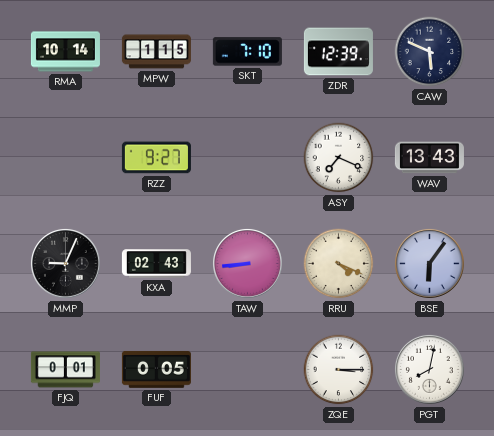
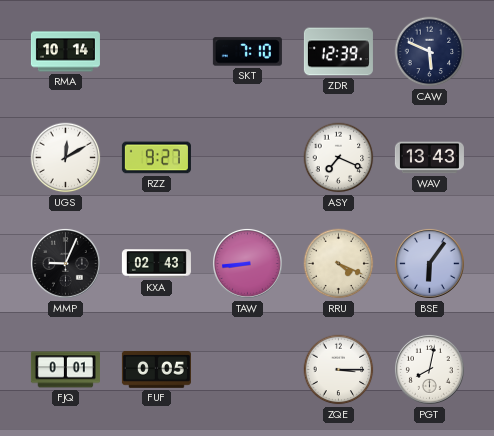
MPW: 1:15 -> none
UGS: none -> 12:10
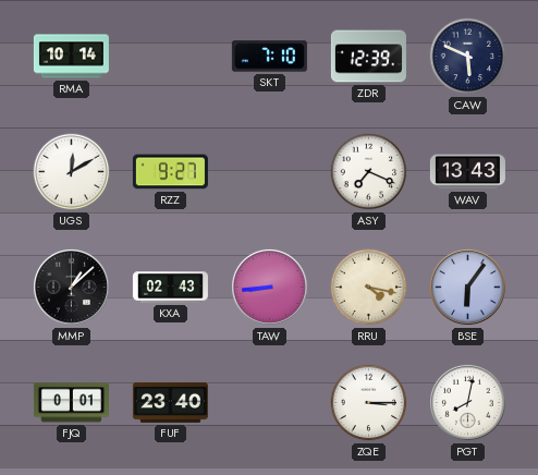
MMP: 9:04 -> 1:08
RRU: 4:19 -> 4:17
FUF: 0:05 -> 23:40
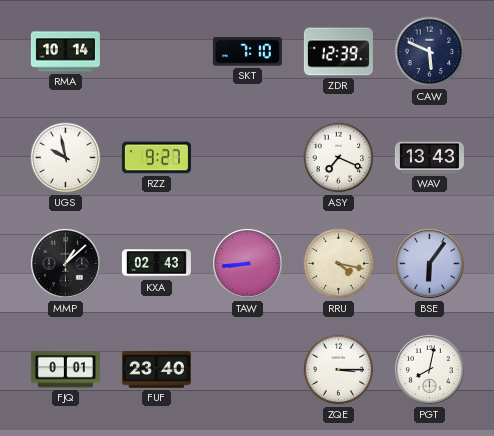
UGS: 12:10 -> 9:58
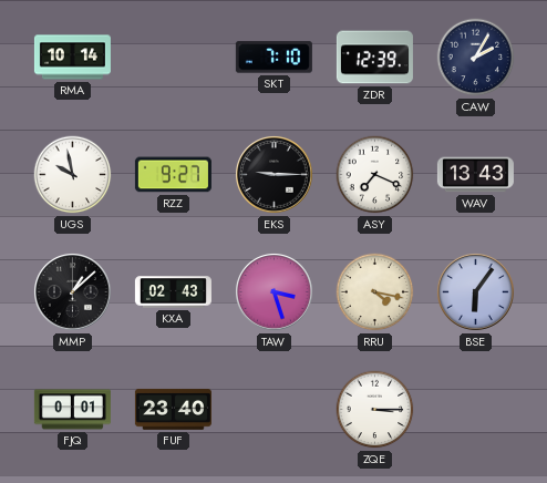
CAW: 5:49 -> 2:05
EKS: none -> 9:15
TAW: 8:44 -> 3:27
PGT: 8:02 -> none
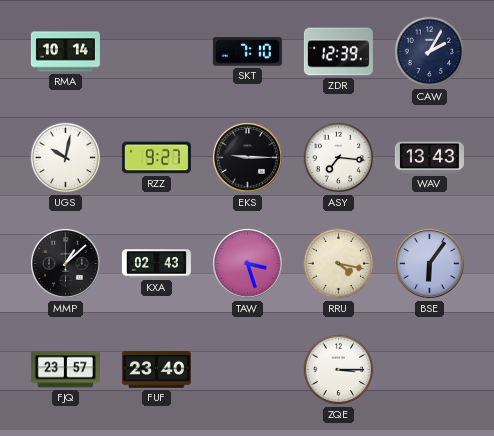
UGS: 9:58 -> 10:02
ASY: 7:19 -> 7:16
FJQ: 0:01 -> 23:57
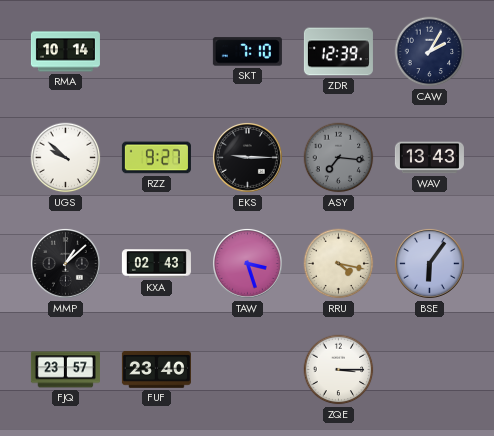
UGS: 10:02 -> 9:52
ASY dial: white -> grey
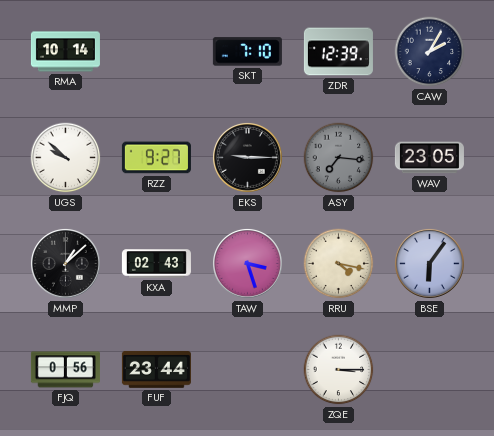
WAV: 13:43 -> 23:05
FJQ: 23:57 -> 0:56
FUF: 23:40 -> 23:44
